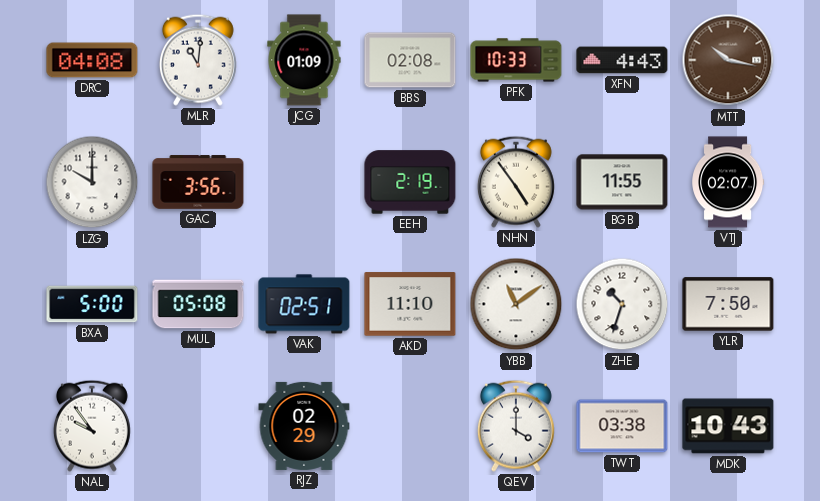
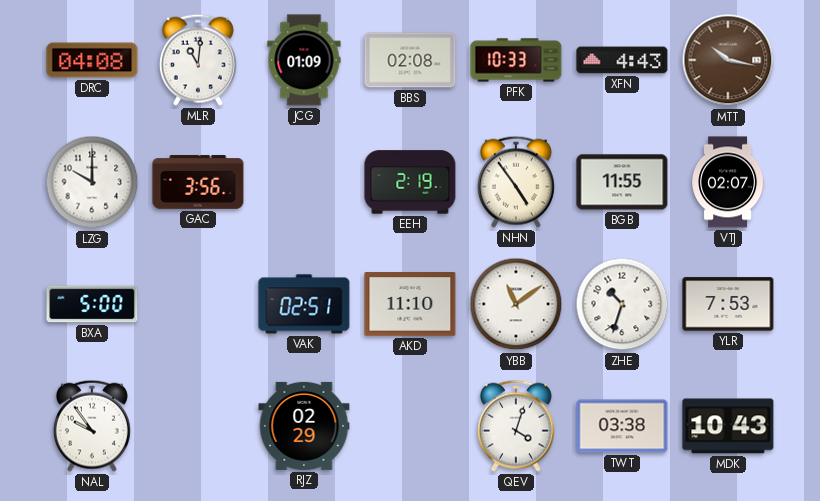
MUL: 05:08 -> none
YLR: 7:50 -> 7:53
QEV: 4:00 -> 4:03
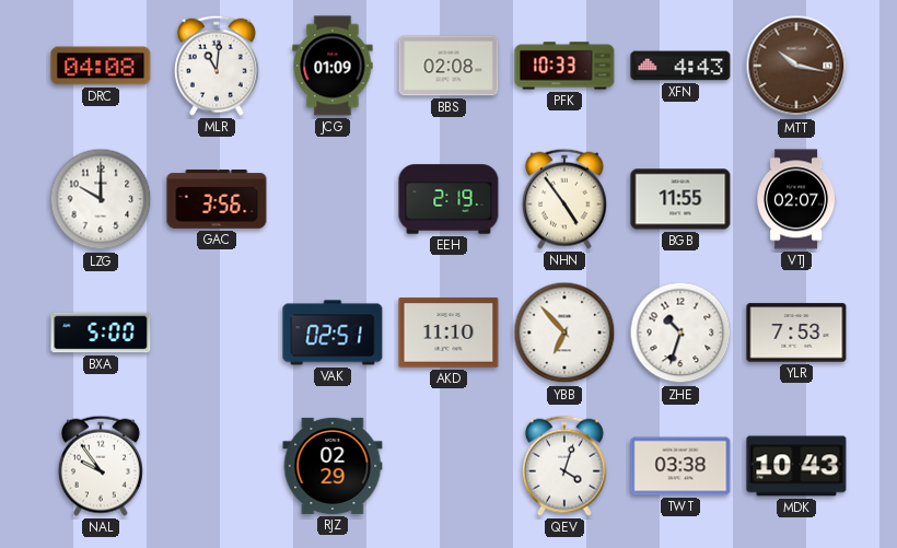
YBB: 11:09 -> 6:53
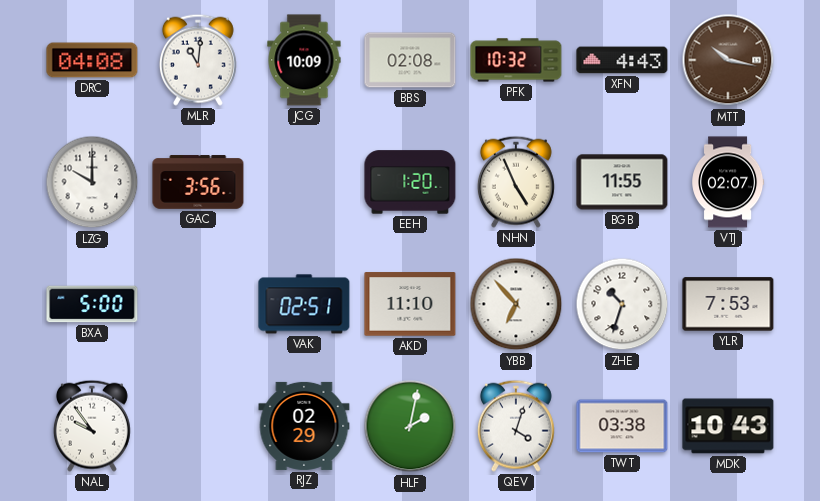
JCG: 01:09 -> 10:09
PFK: 10:33 -> 10:32
EEH: 2:19 -> 1:20
NHN: 4:54 -> 4:56
HLF: none -> 2:02
